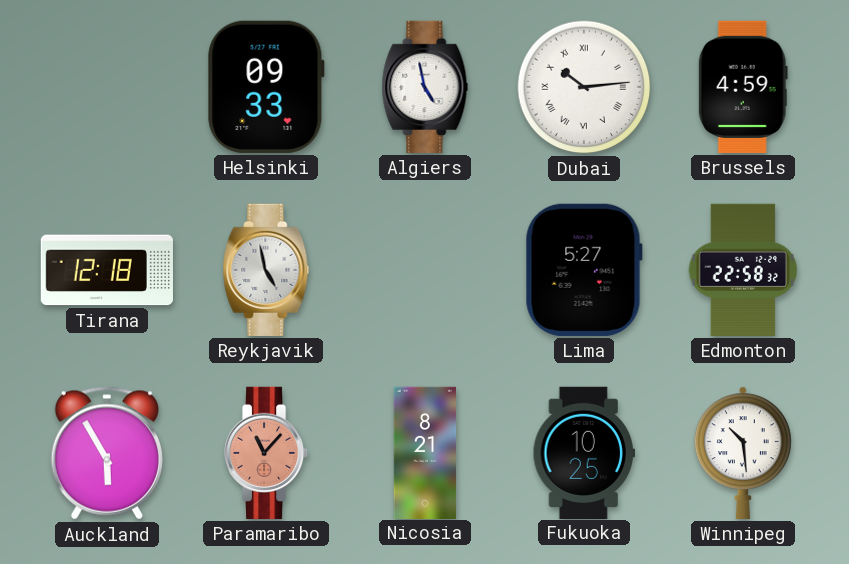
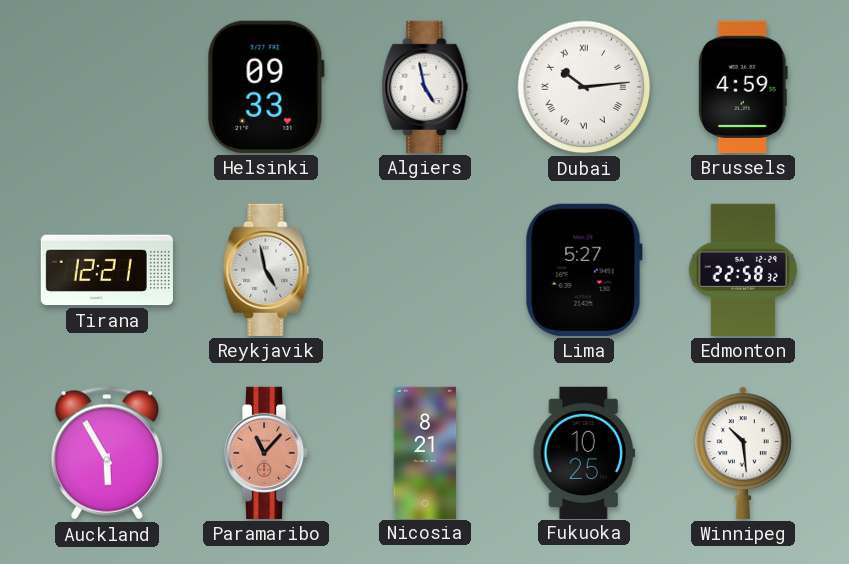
Tirana: 12:18 -> 12:21
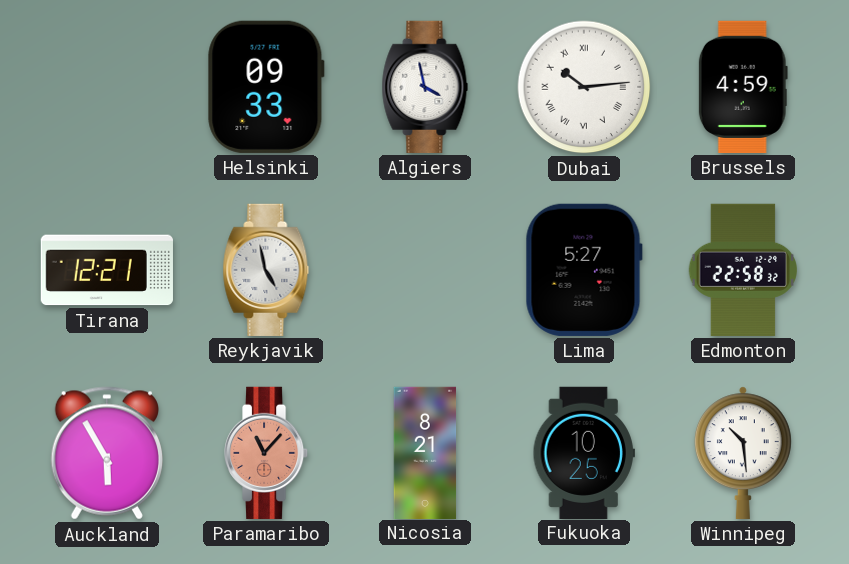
Algiers: 4:58 -> 3:58
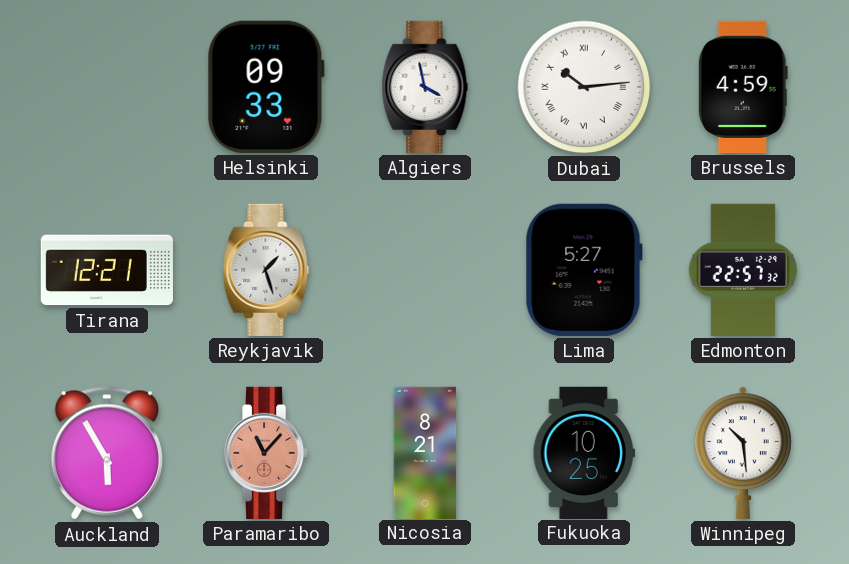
Reykjavik: 4:58 -> 1:27
Edmonton: 22:58 -> 22:57
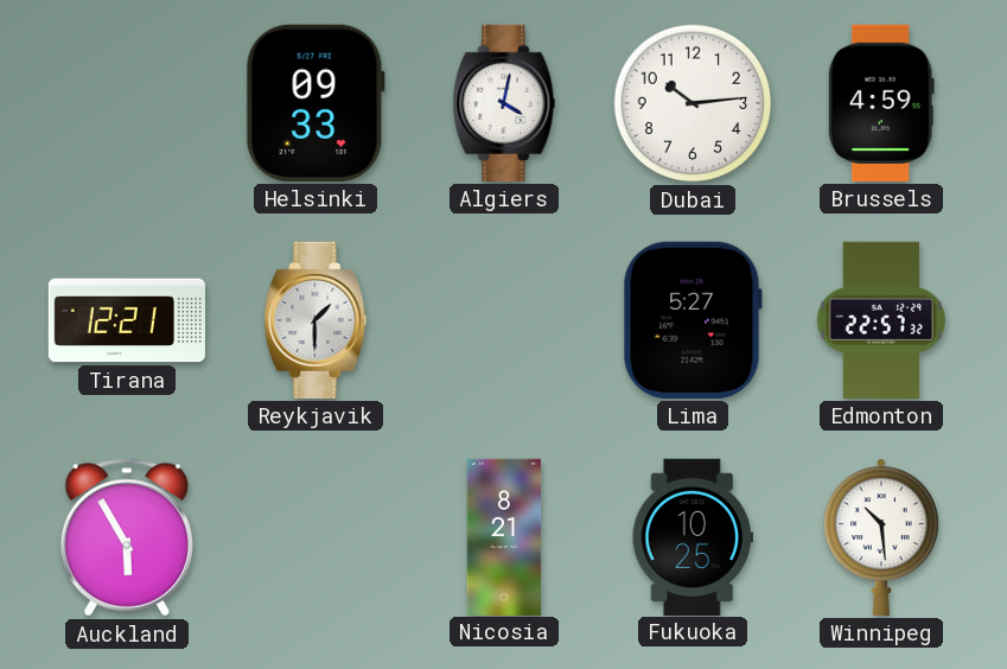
Algiers: 3:58 -> 4:02
Dubai numerals: Roman -> Arabic
Reykjavik: 1:27 -> 1:30
Paramaribo: 11:07 -> none
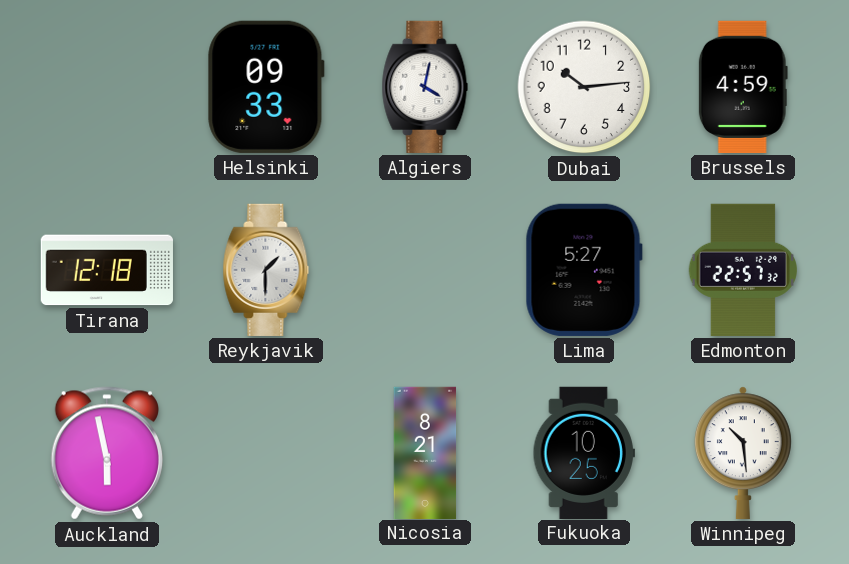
Tirana: 12:21 -> 12:18
Auckland: 5:55 -> 5:58
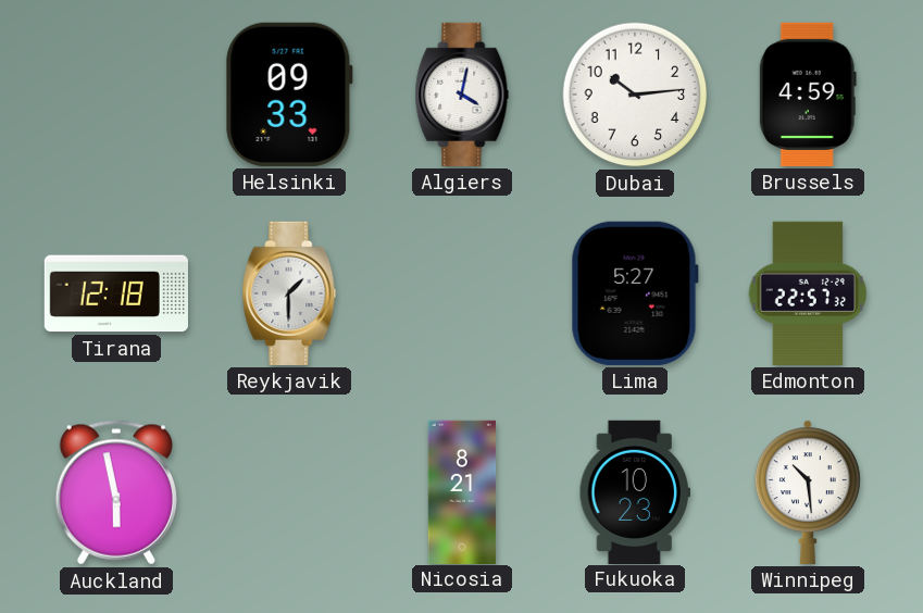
Fukuoka: 10:25 -> 10:23
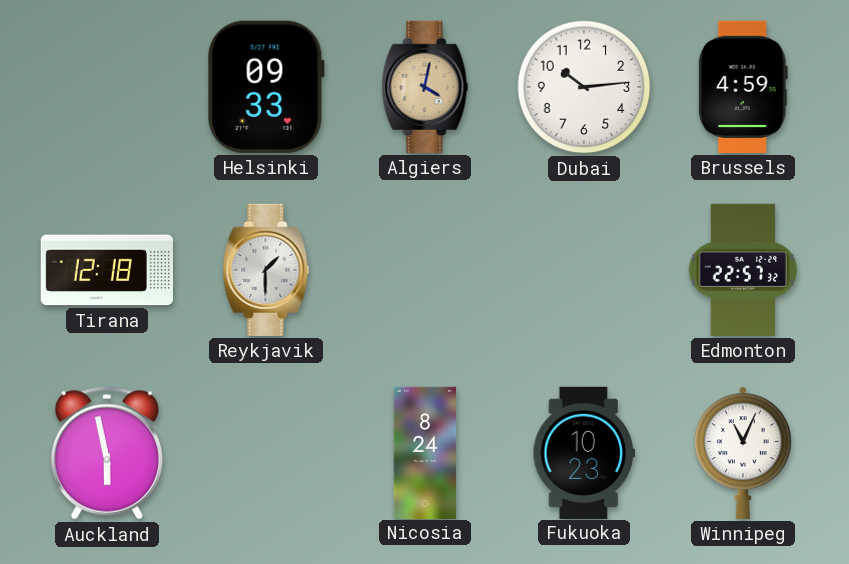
Algiers dial: white -> champagne
Lima: 5:27 -> none
Nicosia: 8:21 -> 8:24
Winnipeg: 10:29 -> 11:04
